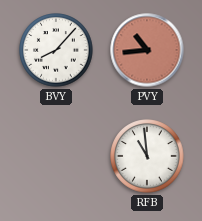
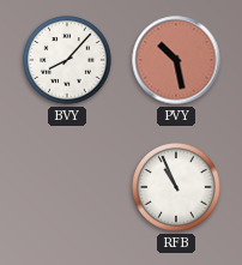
PVY: 10:44 -> 10:28
RFB: 10:59 -> 10:56
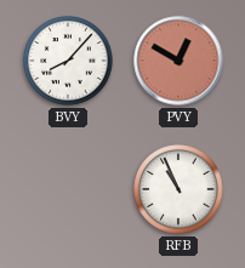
PVY: 10:28 -> 12:50
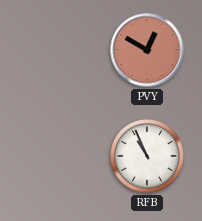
BVY: 8:07 -> none
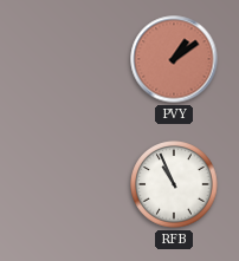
PVY: 12:50 -> 1:09
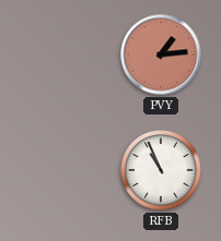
PVY: 1:09 -> 1:14
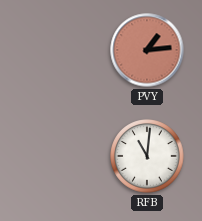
RFB: 10:56 -> 11:01
